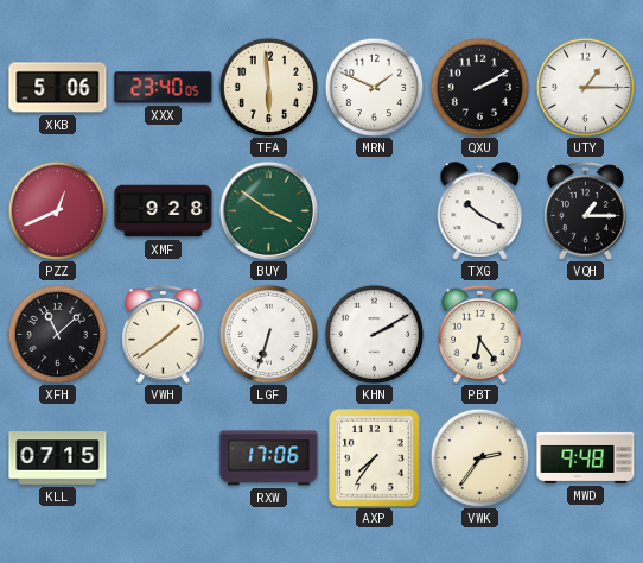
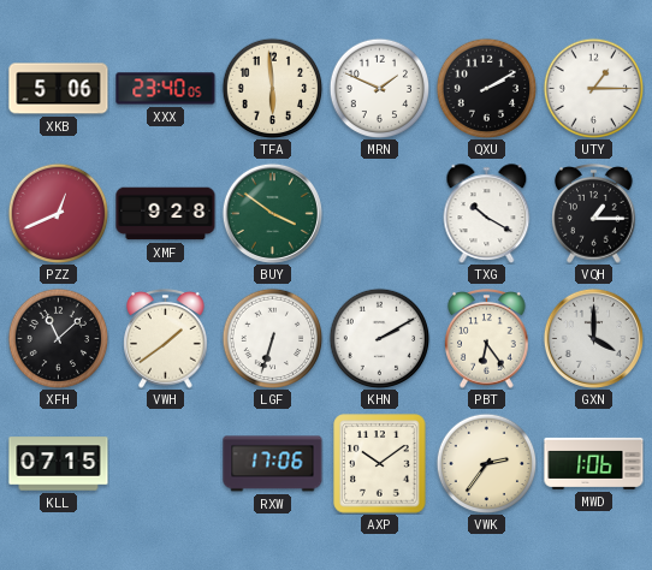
GXN: none -> 4:00
AXP: 7:36 -> 10:09
MWD: 9:48 -> 1:06
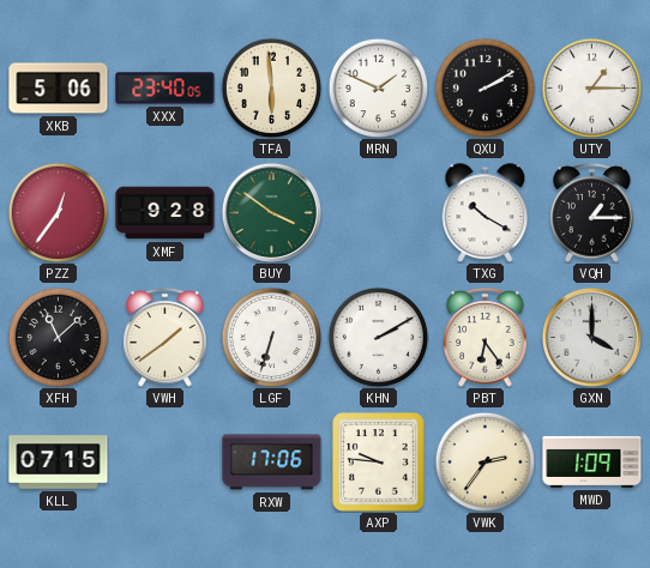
PZZ: 12:41 -> 12:36
AXP: 10:09 -> 9:46
MWD: 1:06 -> 1:09
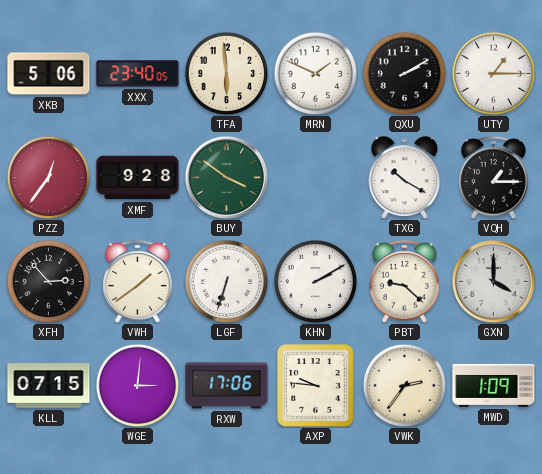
XFH: 11:08 -> 2:53
PBT: 6:24 -> 9:22
WGE: none -> 3:01
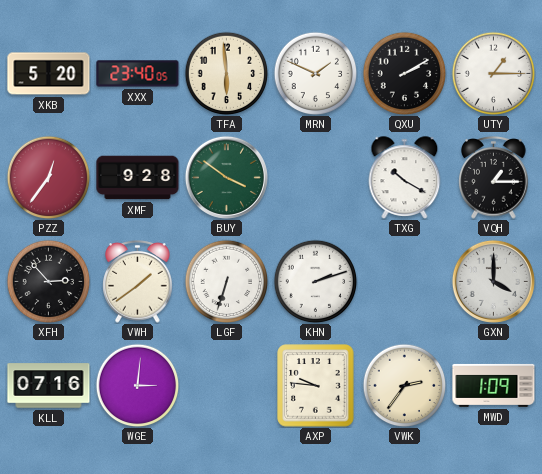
XKB: 5:06 -> 5:20
KHN: 2:10 -> 2:12
PBT: 9:22 -> none
KLL: 07:15 -> 07:16
RXW: 17:06 -> none
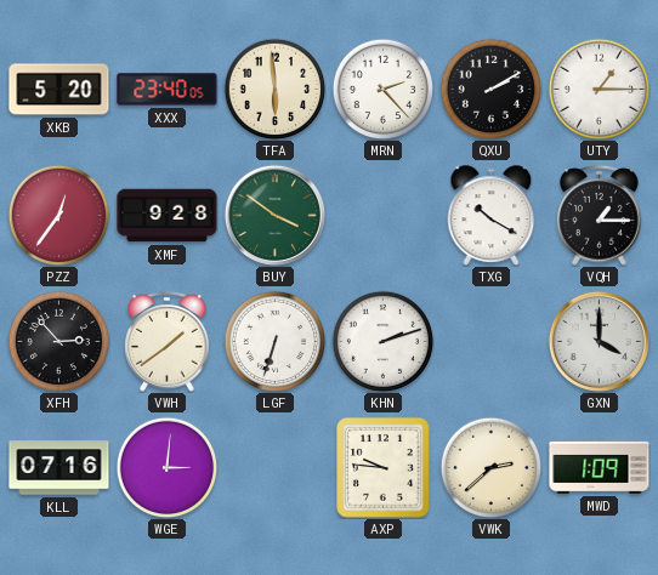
MRN: 1:49 -> 2:23
VWK: 2:36 -> 2:38
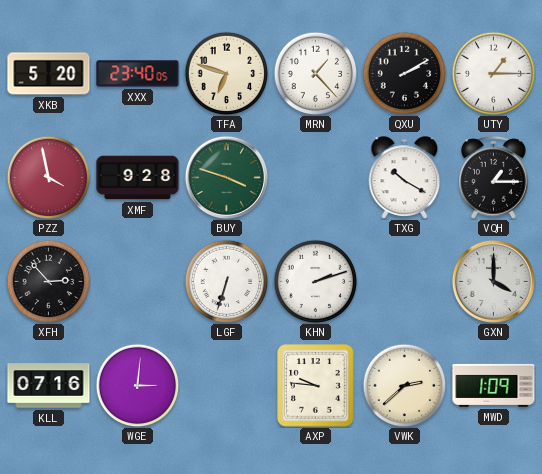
TFA: 5:59 -> 6:48
MRN: 2:23 -> 1:23
PZZ: 12:36 -> 3:58
BUY: 3:51 -> 3:48
VWH: 1:39 -> none
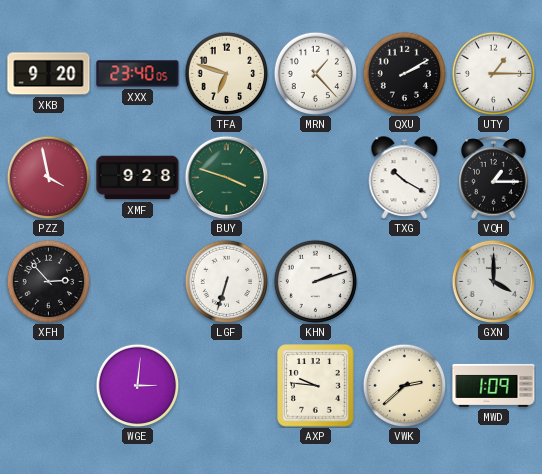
XKB: 5:20 -> 9:20
KLL: 07:16 -> none
